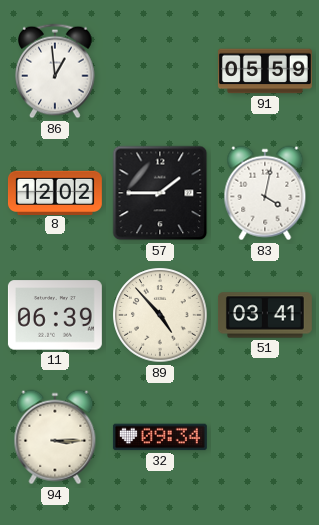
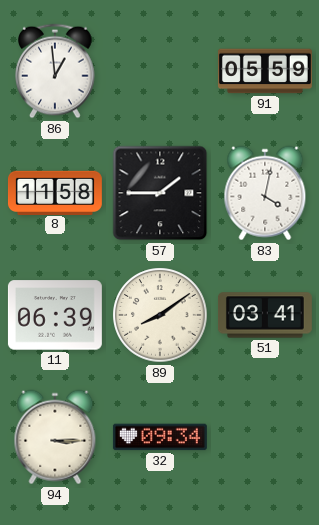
8: 12:02 -> 11:58
89: 4:53 -> 8:09
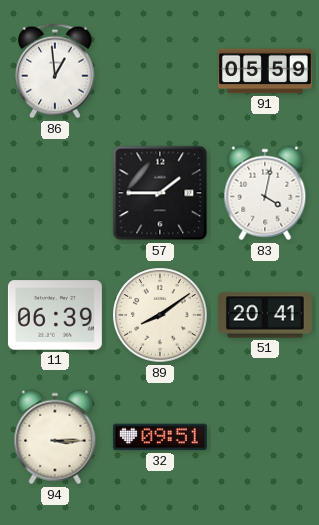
8: 11:58 -> none
51: 03:41 -> 20:41
32: 09:34 -> 09:51
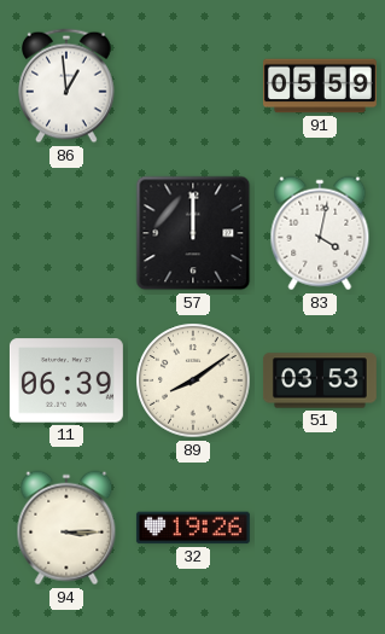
57: 1:45 -> 12:00
51: 20:41 -> 03:53
32: 09:51 -> 19:26
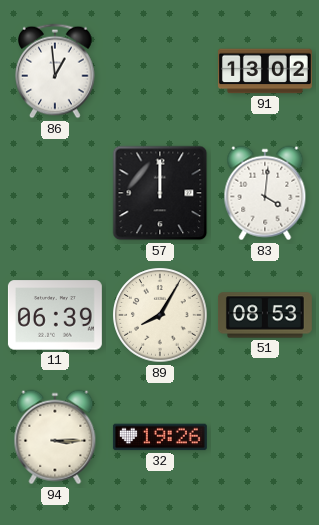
91: 05:59 -> 13:02
83: 4:02 -> 4:01
89: 8:09 -> 8:05
51: 03:53 -> 08:53
